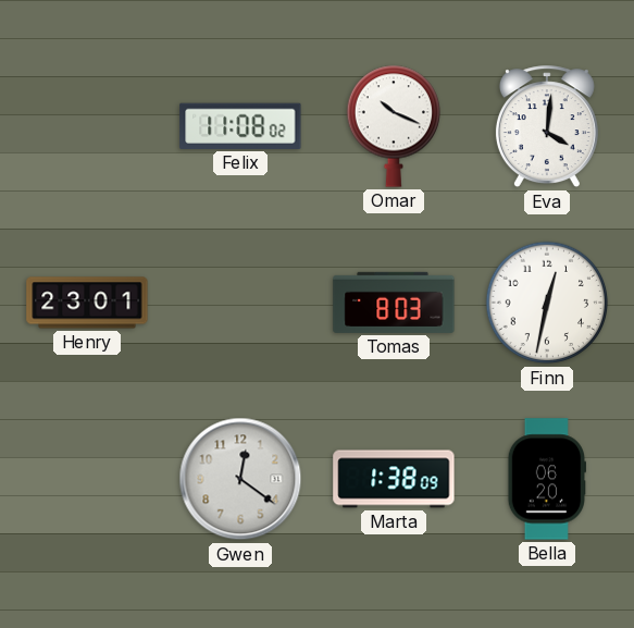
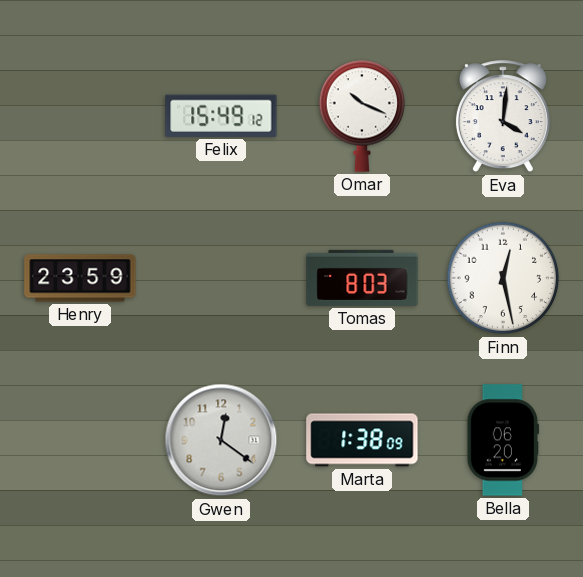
Felix: 11:08 -> 15:49
Henry: 23:01 -> 23:59
Finn: 12:32 -> 12:28
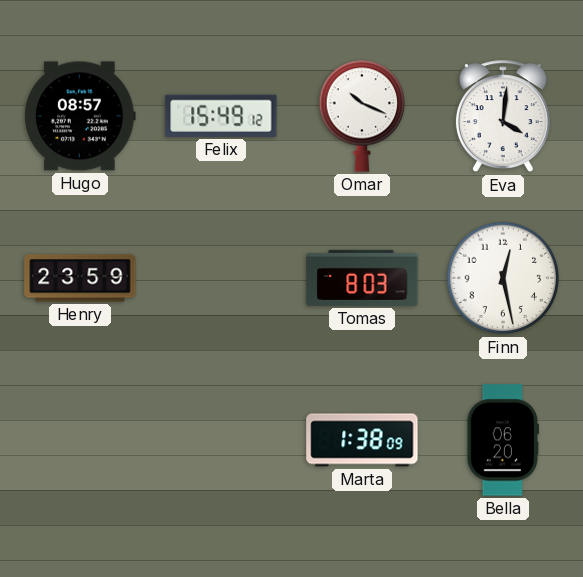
Hugo: none -> 08:57
Gwen: 12:21 -> none
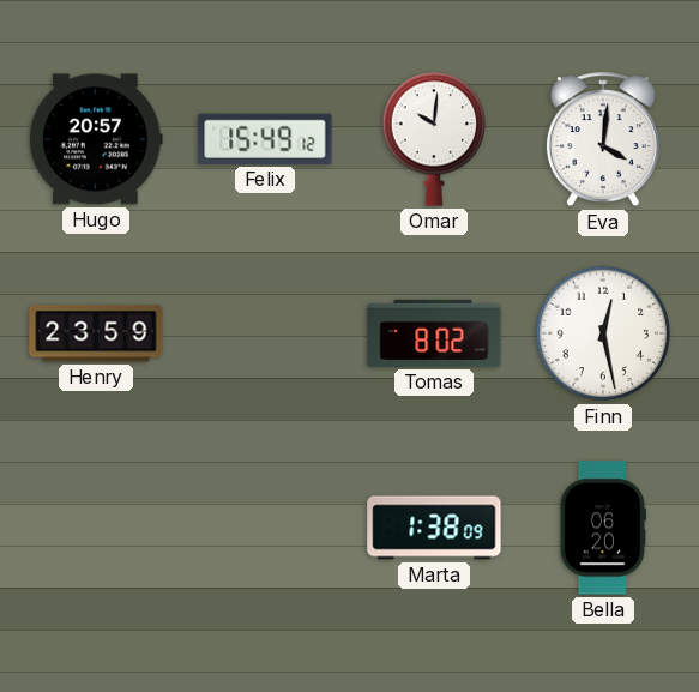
Hugo: 08:57 -> 20:57
Omar: 10:19 -> 10:01
Tomas: 8:03 -> 8:02
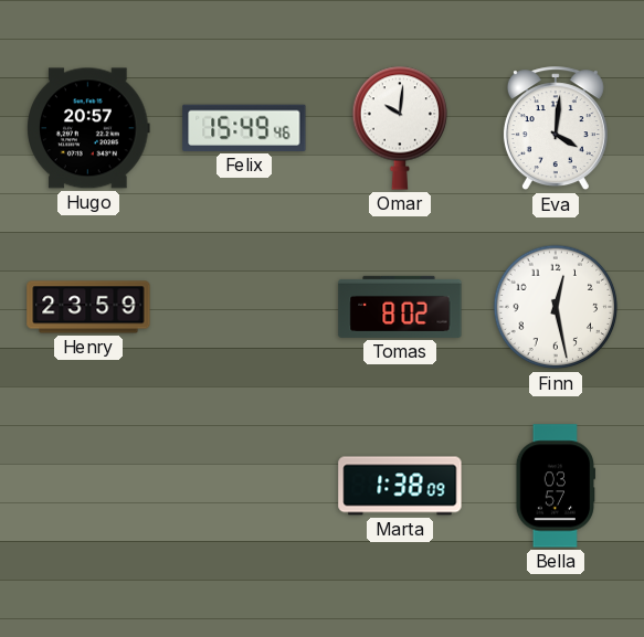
Felix: 15:49:12 -> 15:49:46
Bella: 06:20 -> 03:57
